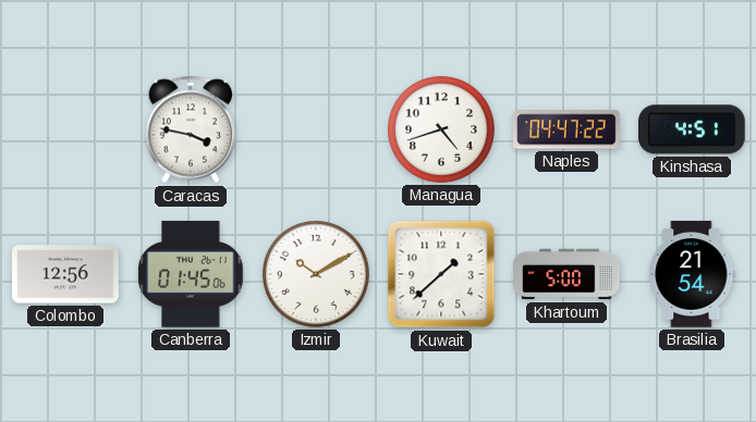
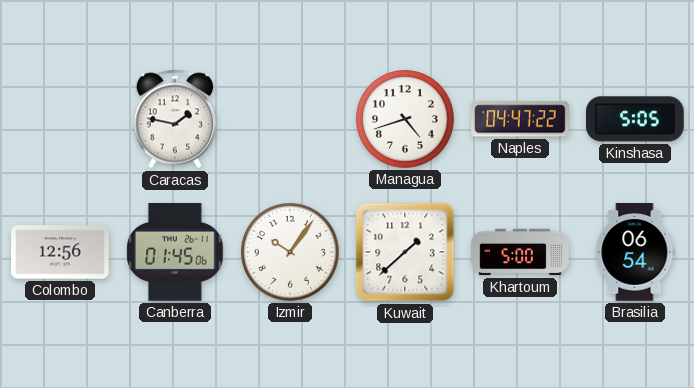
Caracas: 3:47 -> 1:47
Kinshasa: 4:51 -> 5:05
Izmir: 10:10 -> 10:06
Brasilia: 21:54 -> 06:54
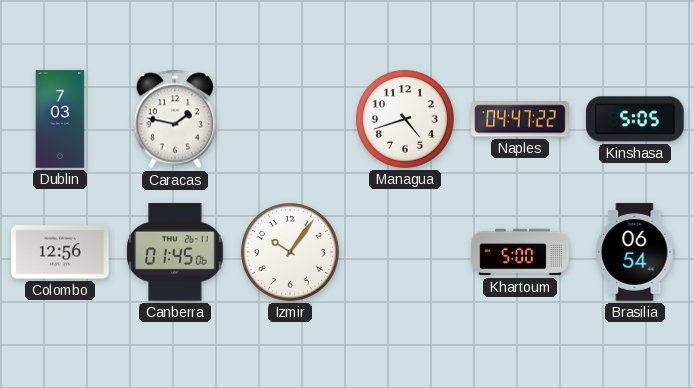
Dublin: none -> 7:03
Kuwait: 1:38 -> none
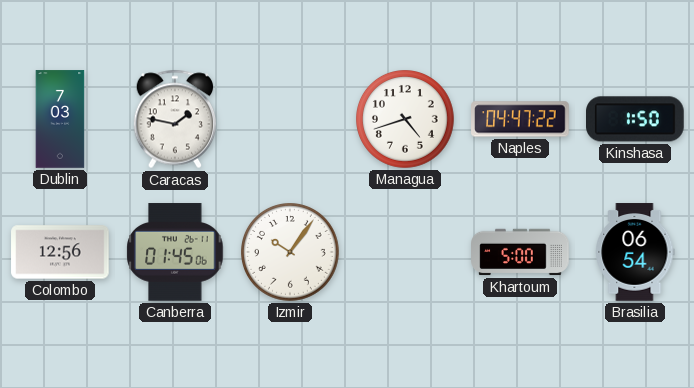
Kinshasa: 5:05 -> 1:50
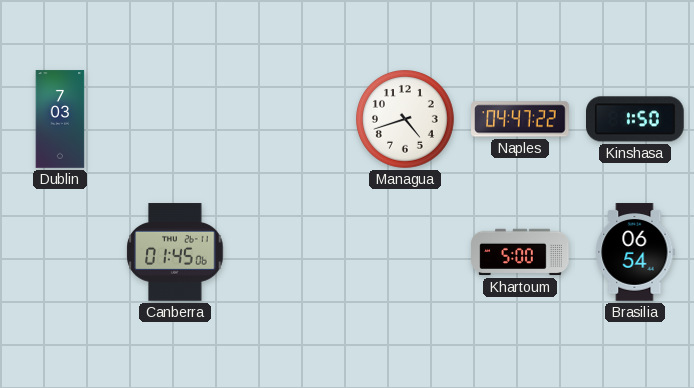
Caracas: 1:47 -> none
Colombo: 12:56 -> none
Izmir: 10:06 -> none
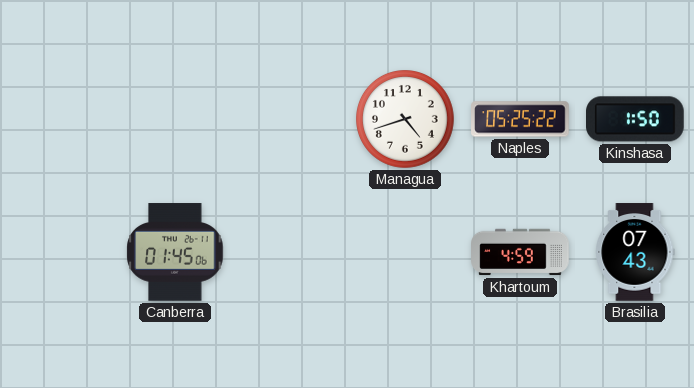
Dublin: 7:03 -> none
Naples: 04:47 -> 05:25
Khartoum: 5:00 -> 4:59
Brasilia: 06:54 -> 07:43
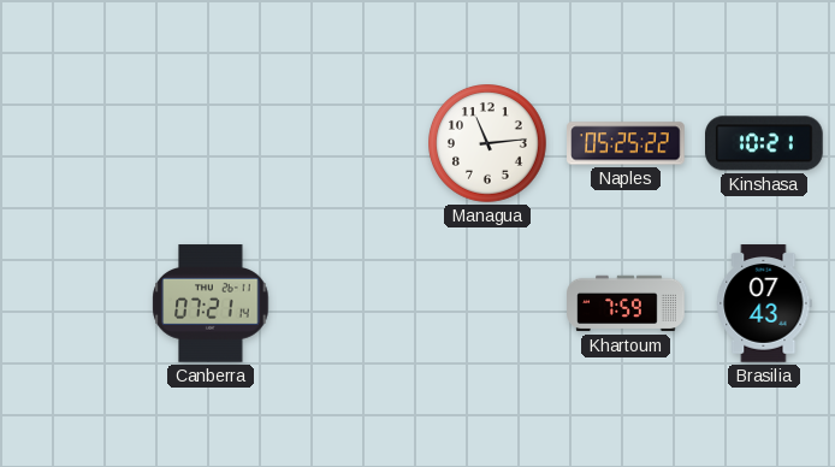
Managua: 4:42 -> 11:14
Kinshasa: 1:50 -> 10:21
Canberra: 01:45 -> 07:21
Khartoum: 4:59 -> 7:59
